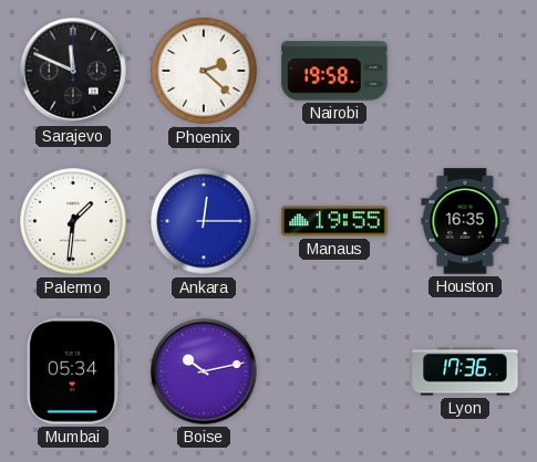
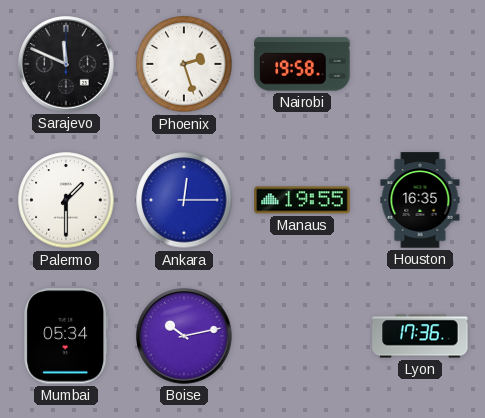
Phoenix: 2:22 -> 2:27
Palermo: 1:31 -> 1:30
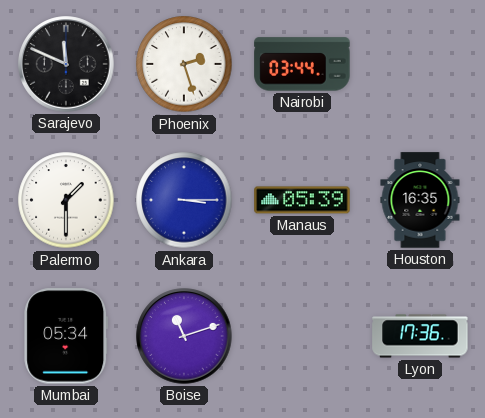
Nairobi: 19:58 -> 03:44
Ankara: 12:15 -> 3:15
Manaus: 19:55 -> 05:39
Boise: 10:13 -> 11:12
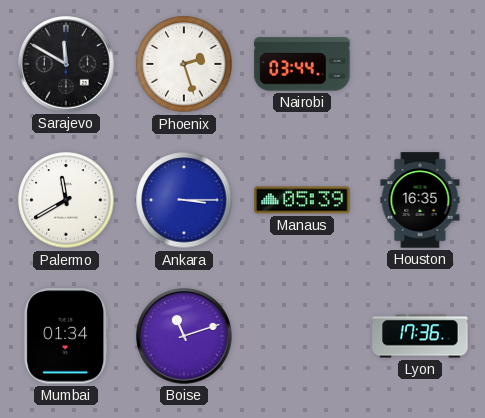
Sarajevo: 11:49 -> 11:50
Palermo: 1:30 -> 11:40
Mumbai: 05:34 -> 01:34
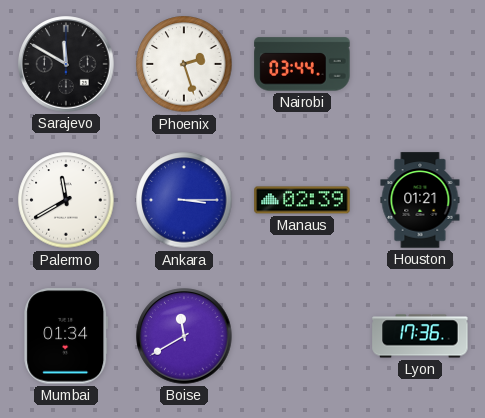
Manaus: 05:39 -> 02:39
Houston: 16:35 -> 01:21
Boise: 11:12 -> 11:40
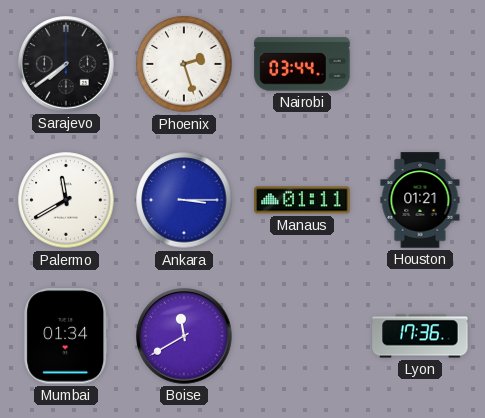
Sarajevo: 11:50 -> 7:39
Manaus: 02:39 -> 01:11
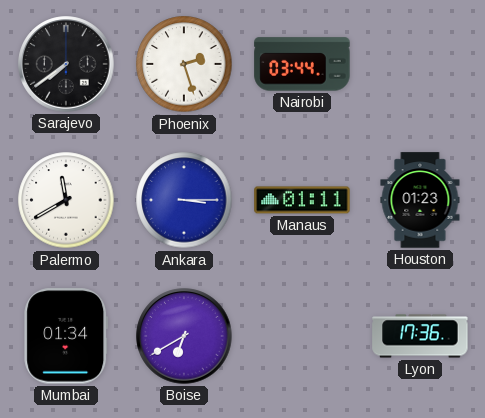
Houston: 01:21 -> 01:23
Boise: 11:40 -> 6:40
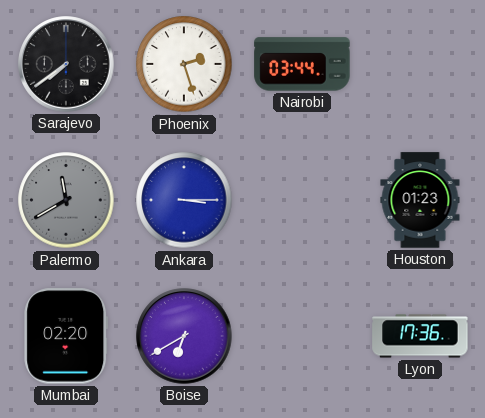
Palermo dial: white -> grey
Manaus: 01:11 -> none
Mumbai: 01:34 -> 02:20
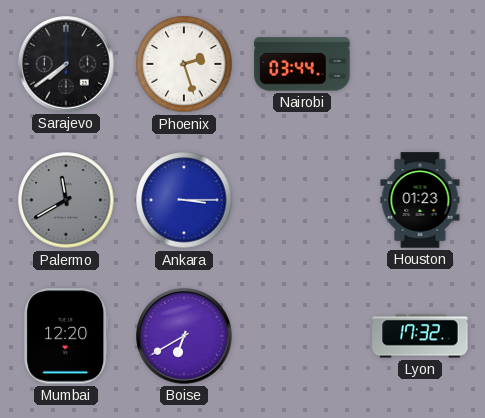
Mumbai: 02:20 -> 12:20
Lyon: 17:36 -> 17:32
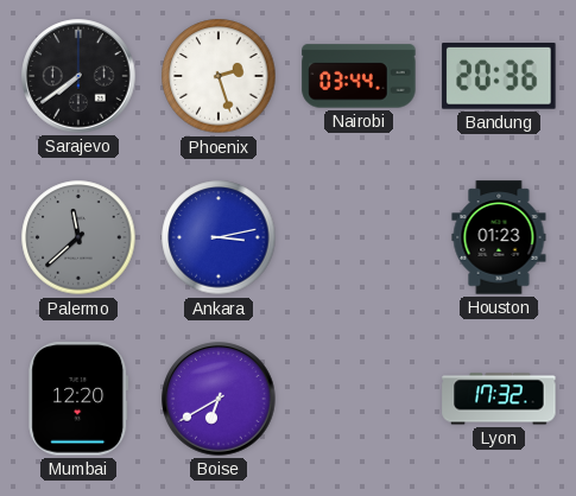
Bandung: none -> 20:36
Palermo: 11:40 -> 11:38
Ankara: 3:15 -> 3:13
